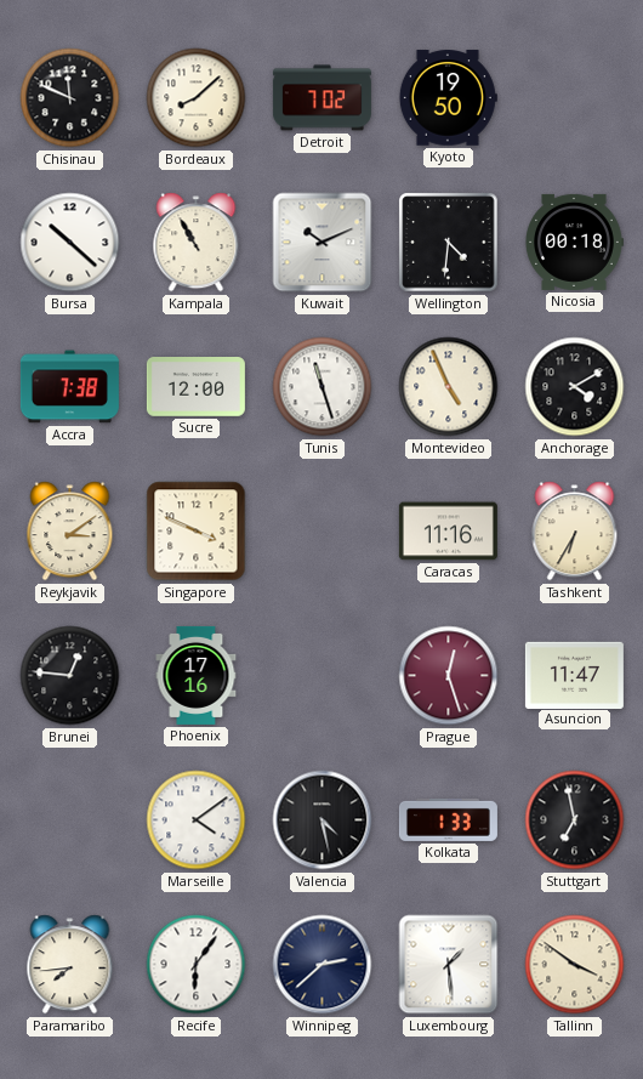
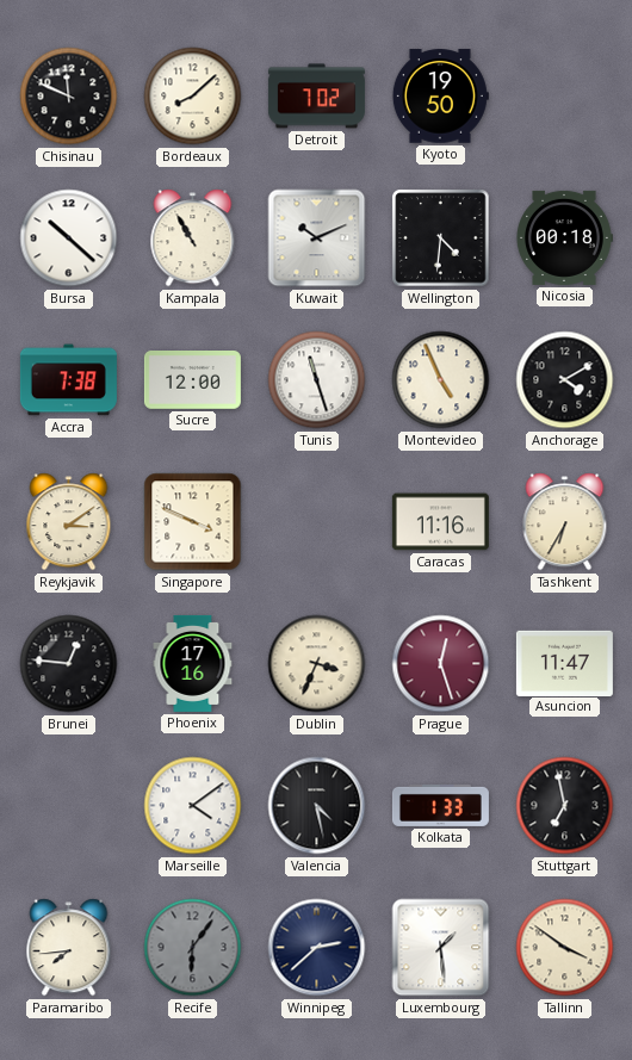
Dublin: none -> 3:34
Recife dial: white -> grey
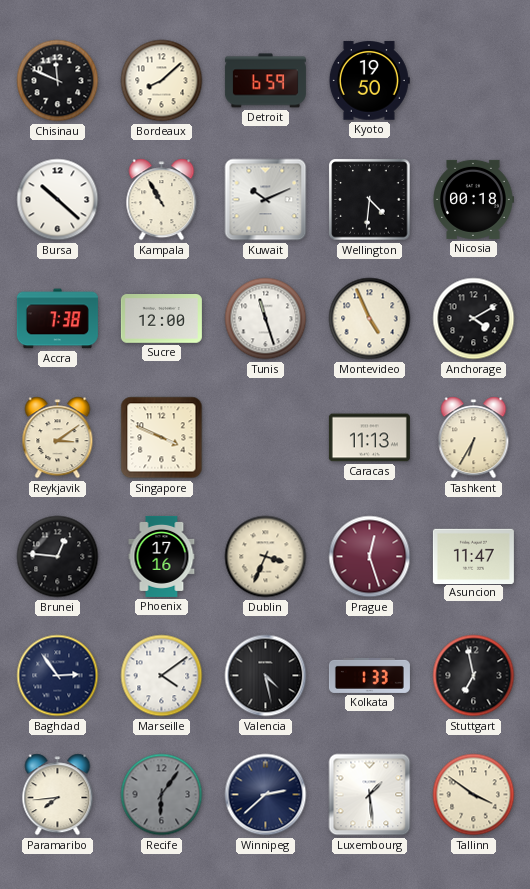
Detroit: 7:02 -> 6:59
Caracas: 11:16 -> 11:13
Baghdad: none -> 2:54
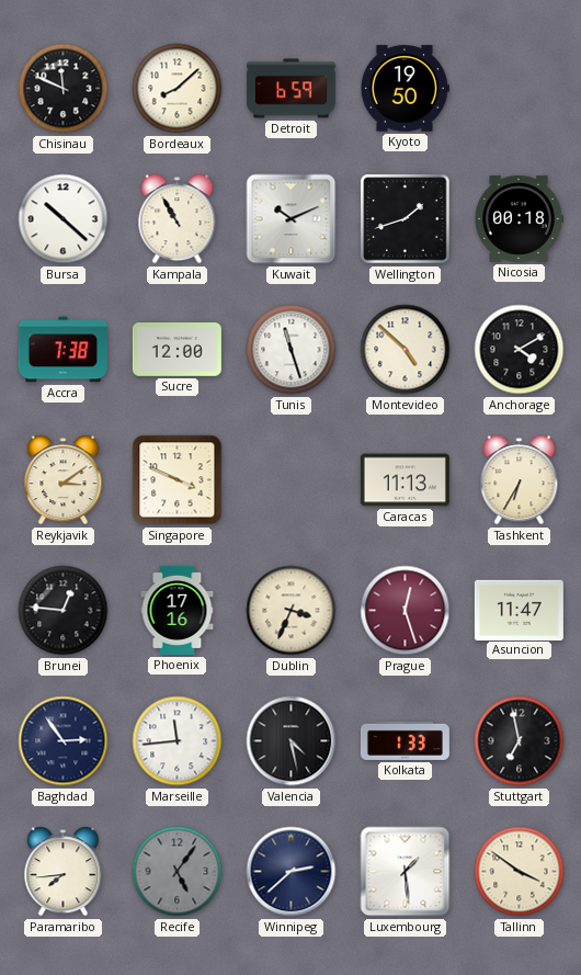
Wellington: 4:31 -> 1:42
Montevideo: 4:56 -> 4:52
Marseille: 4:09 -> 11:44
Recife: 6:06 -> 5:06
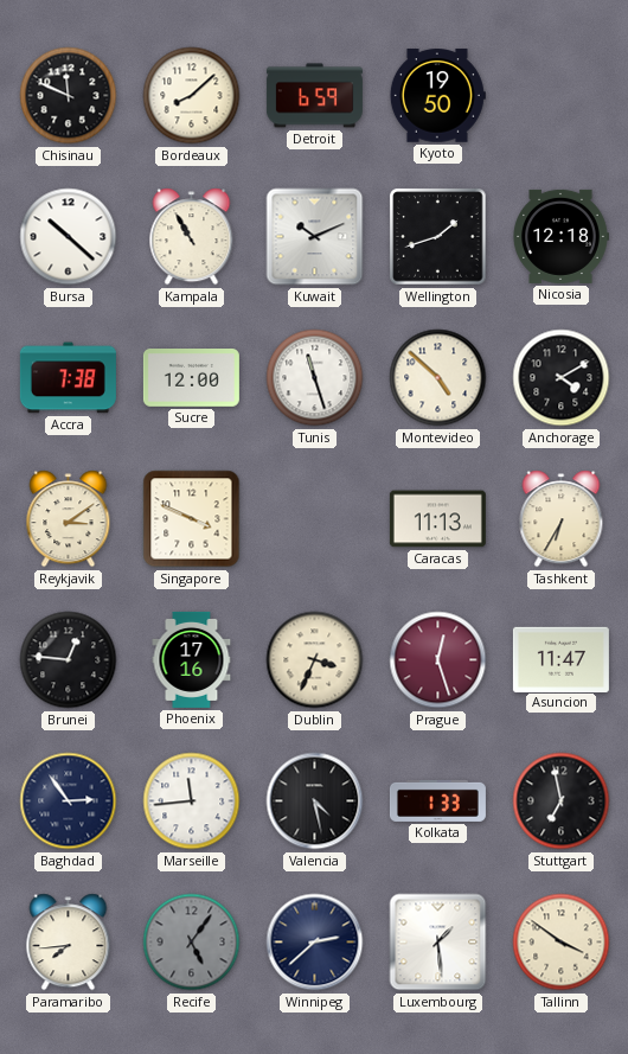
Nicosia: 00:18 -> 12:18
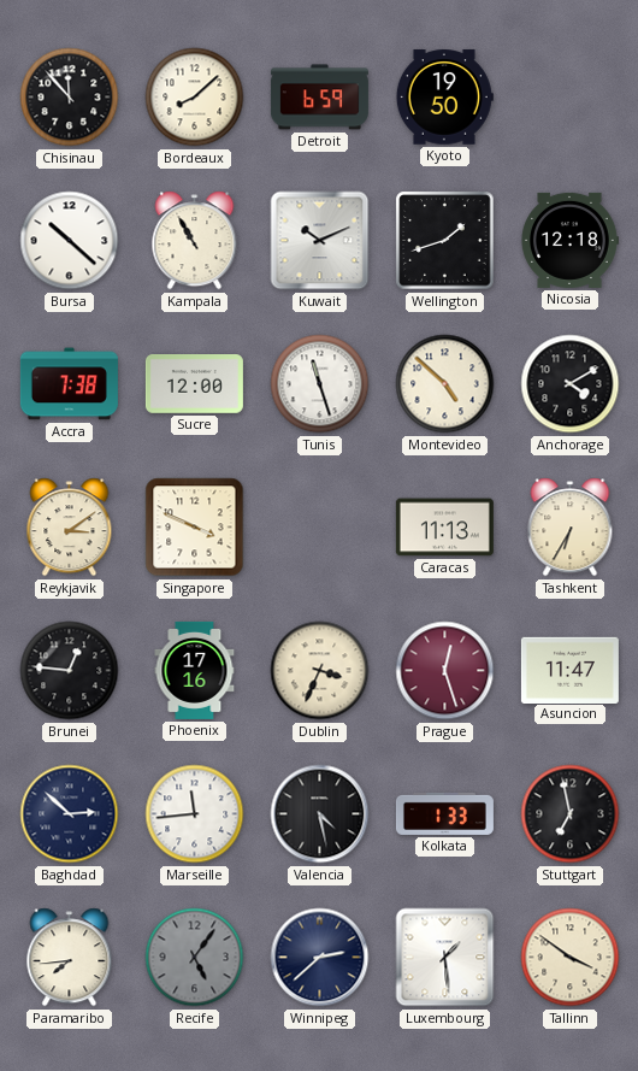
Chisinau: 11:49 -> 11:53
Baghdad: 2:54 -> 2:52
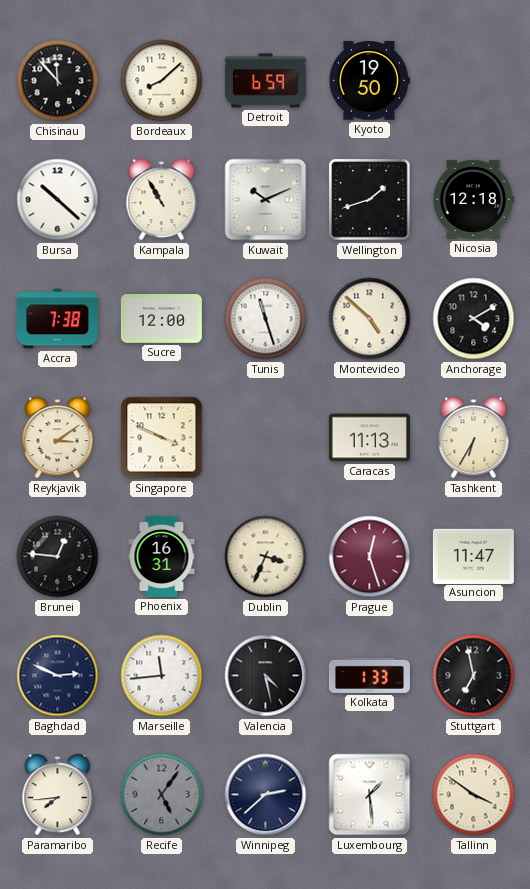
Phoenix: 17:16 -> 16:31
Baghdad: 2:52 -> 2:49
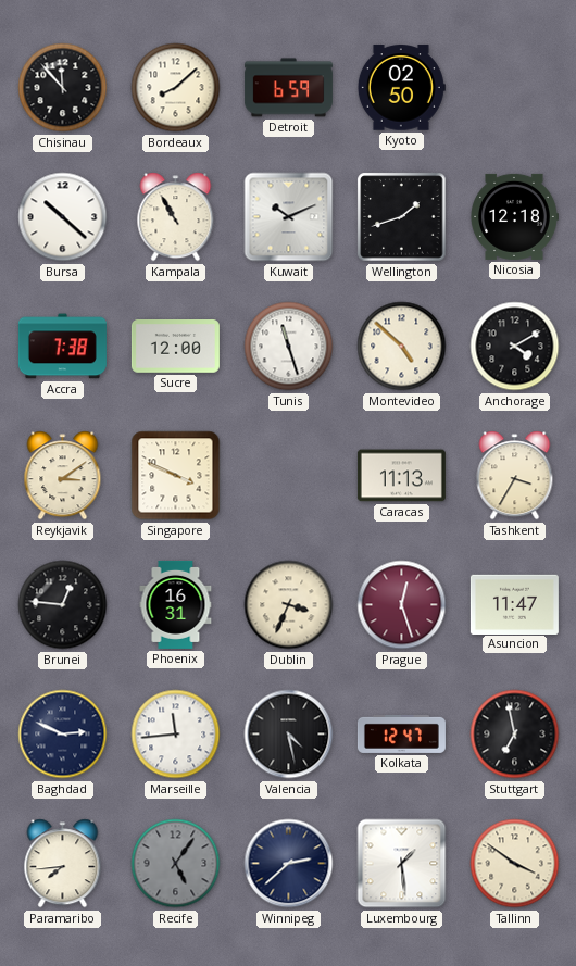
Kyoto: 19:50 -> 02:50
Tashkent: 6:35 -> 3:35
Kolkata: 1:33 -> 12:47
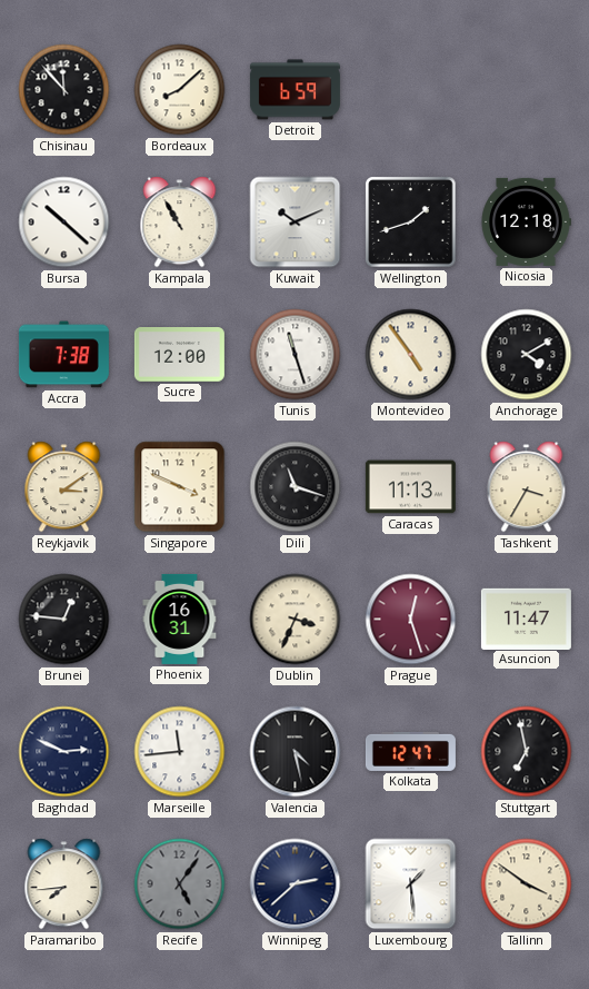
Kyoto: 02:50 -> none
Montevideo: 4:52 -> 4:54
Dili: none -> 11:18
